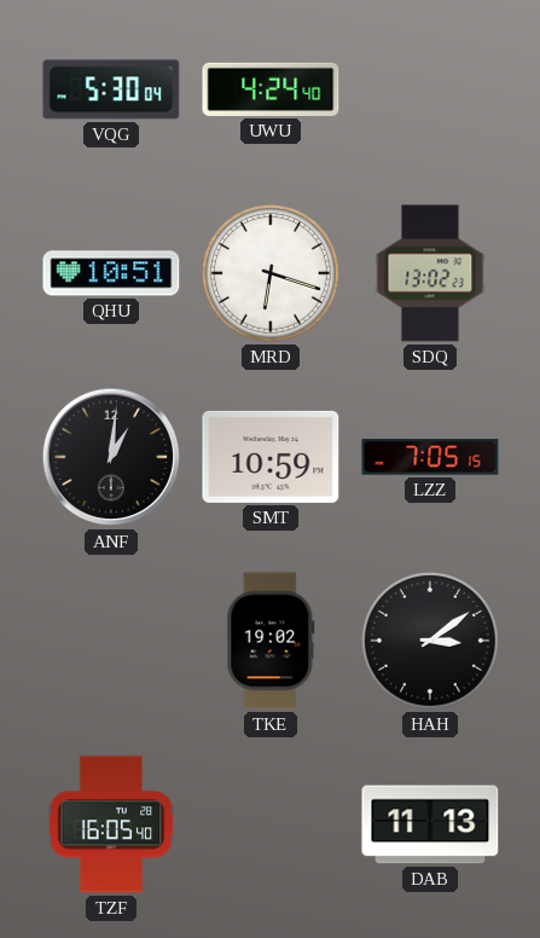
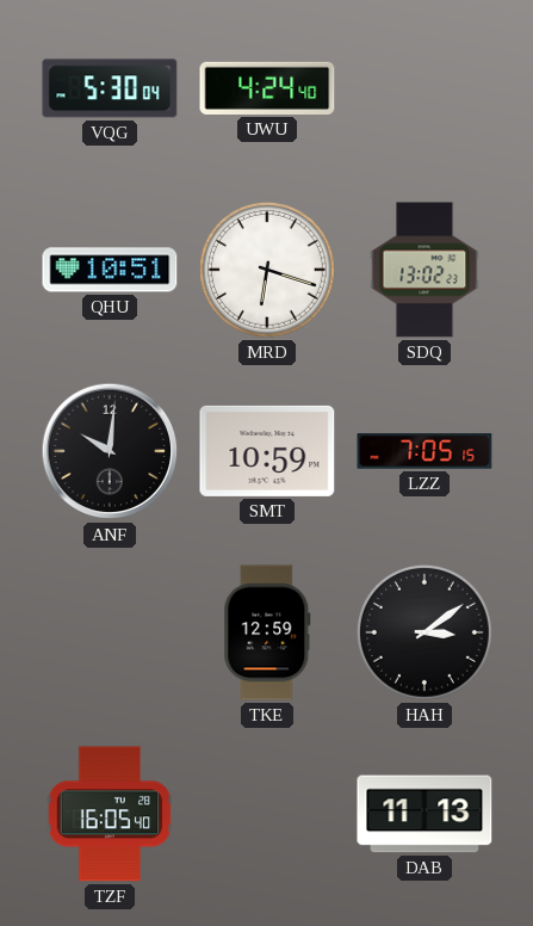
ANF: 1:01 -> 10:01
TKE: 19:02 -> 12:59
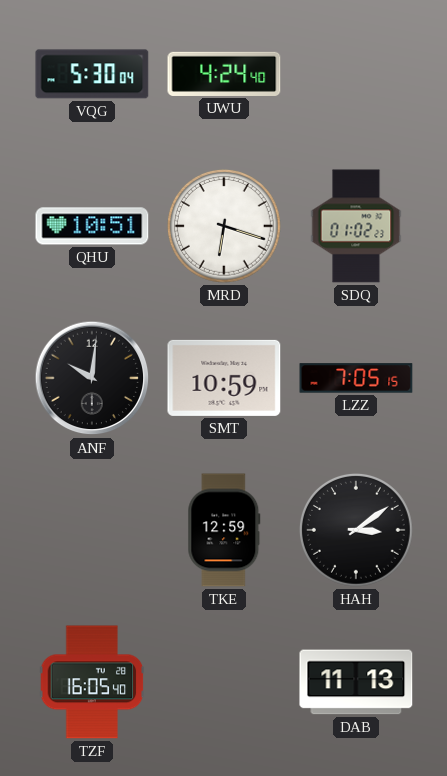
SDQ: 13:02 -> 01:02
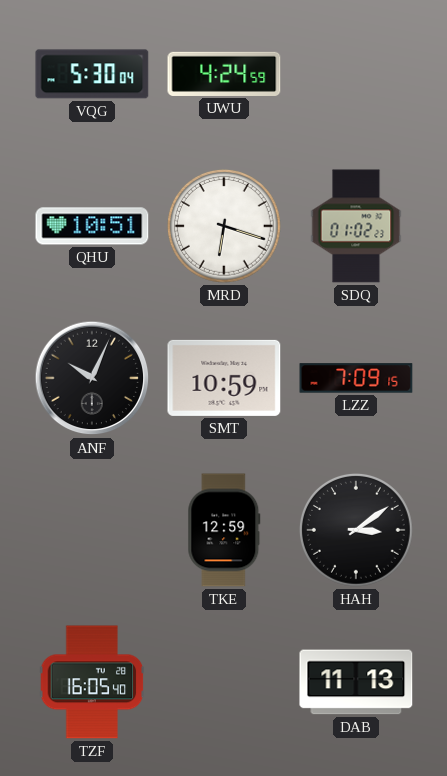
UWU: 4:24:40 -> 4:24:59
ANF: 10:01 -> 10:04
LZZ: 7:05 -> 7:09
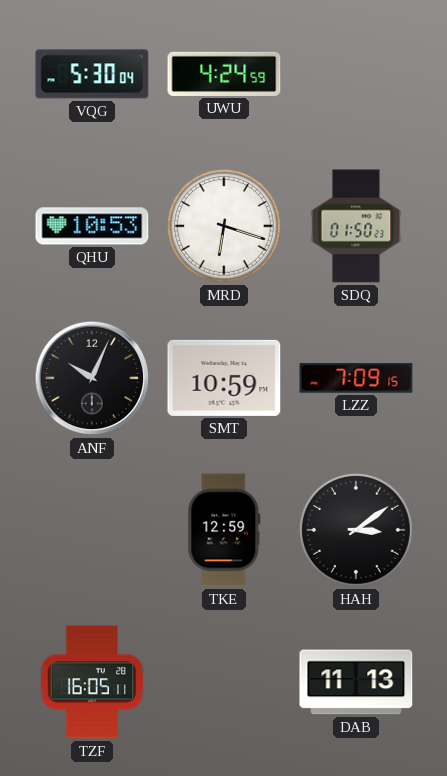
QHU: 10:51 -> 10:53
SDQ: 01:02 -> 01:50
TZF: 16:05:40 -> 16:05:11
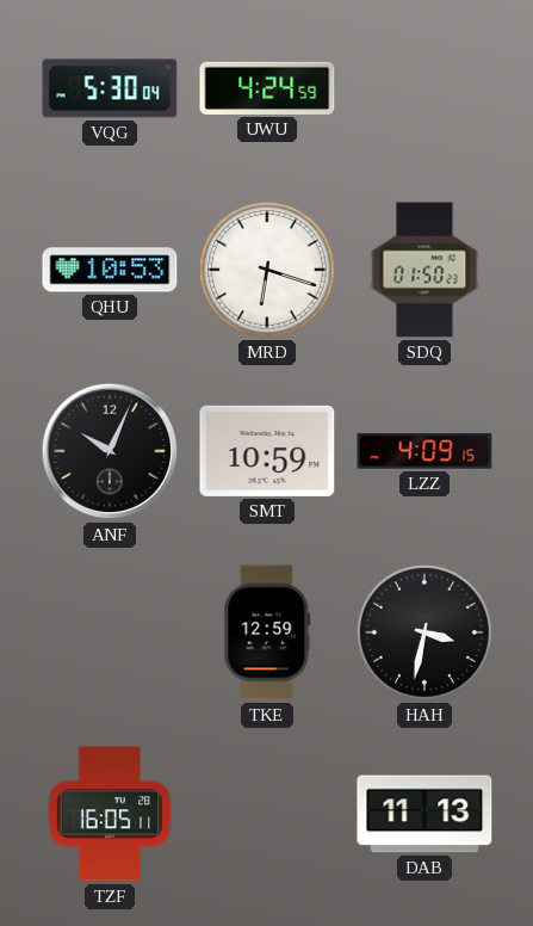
LZZ: 7:09 -> 4:09
HAH: 3:09 -> 3:32
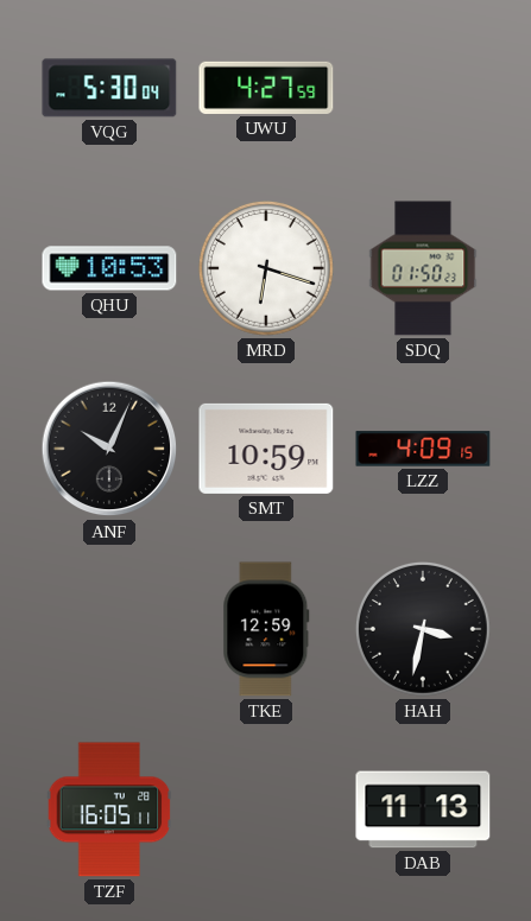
UWU: 4:24 -> 4:27
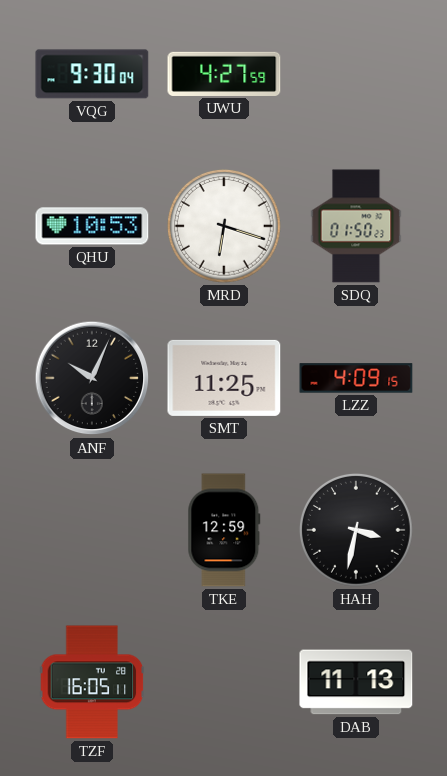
VQG: 5:30 -> 9:30
SMT: 10:59 -> 11:25
